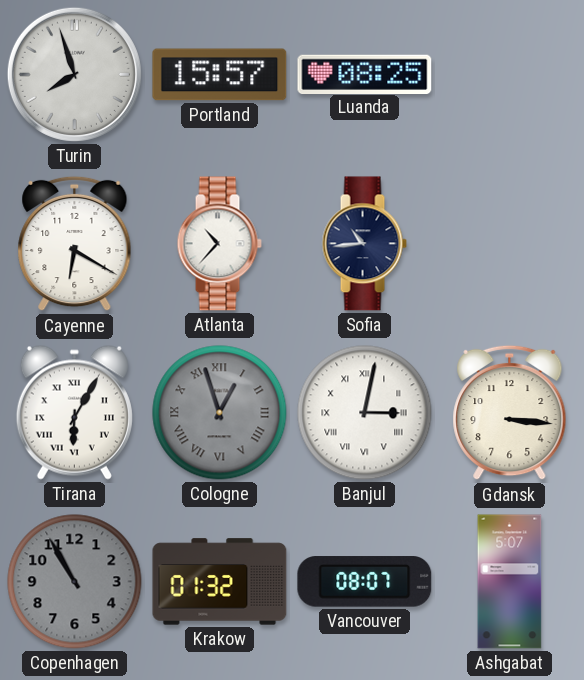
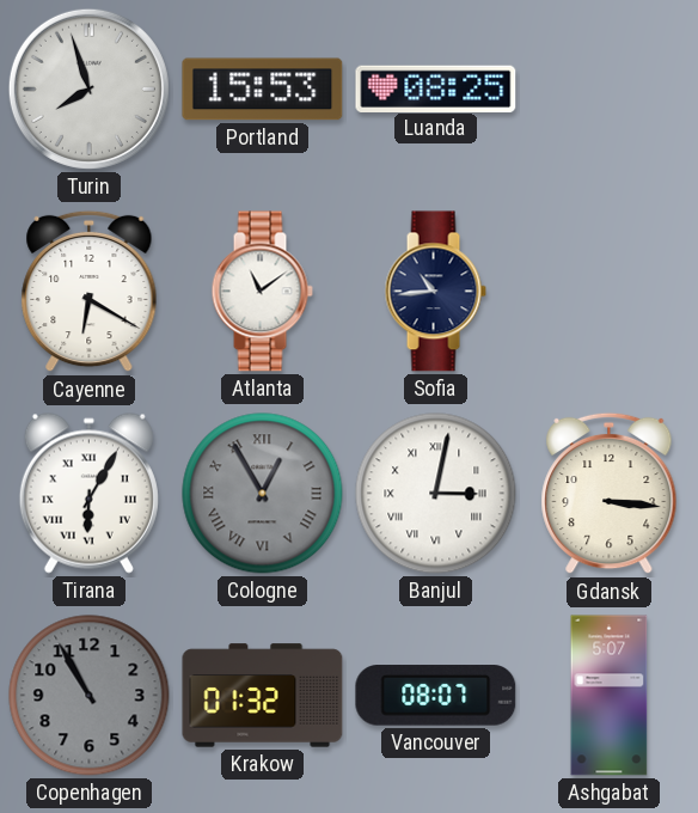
Portland: 15:57 -> 15:53
Atlanta: 10:37 -> 11:09
Cologne: 12:57 -> 12:55
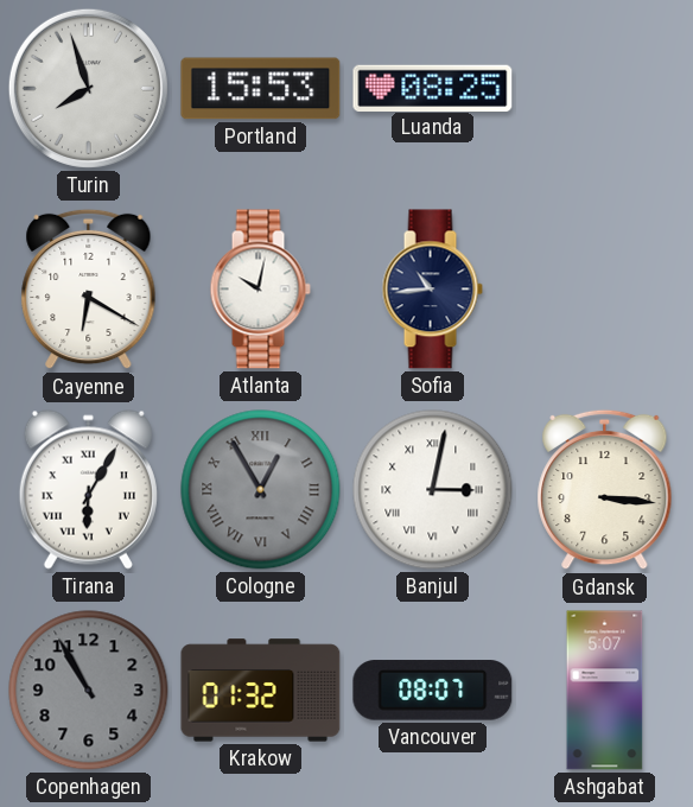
Atlanta: 11:09 -> 10:02
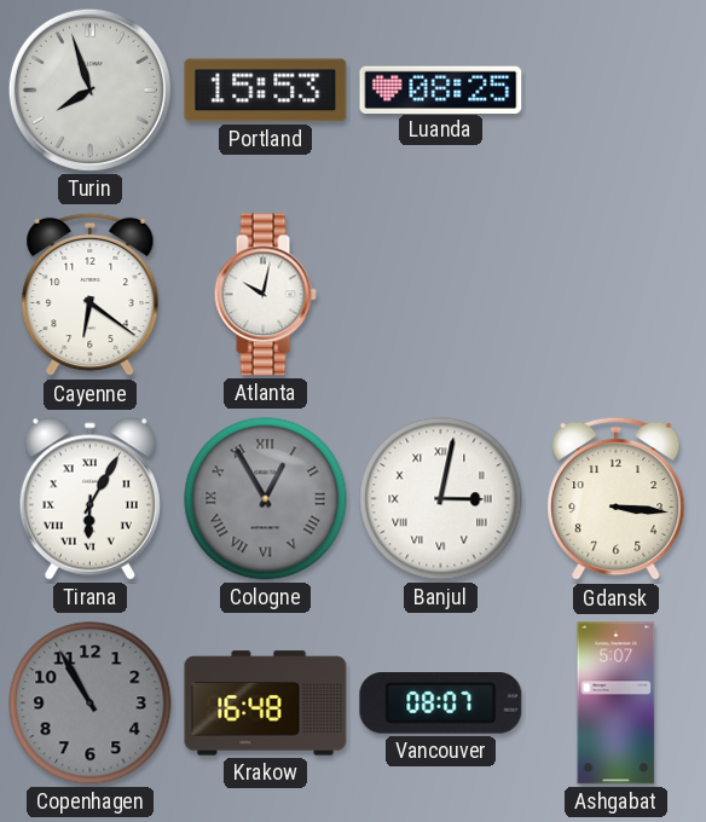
Cayenne: 6:20 -> 6:21
Sofia: 10:44 -> none
Krakow: 01:32 -> 16:48
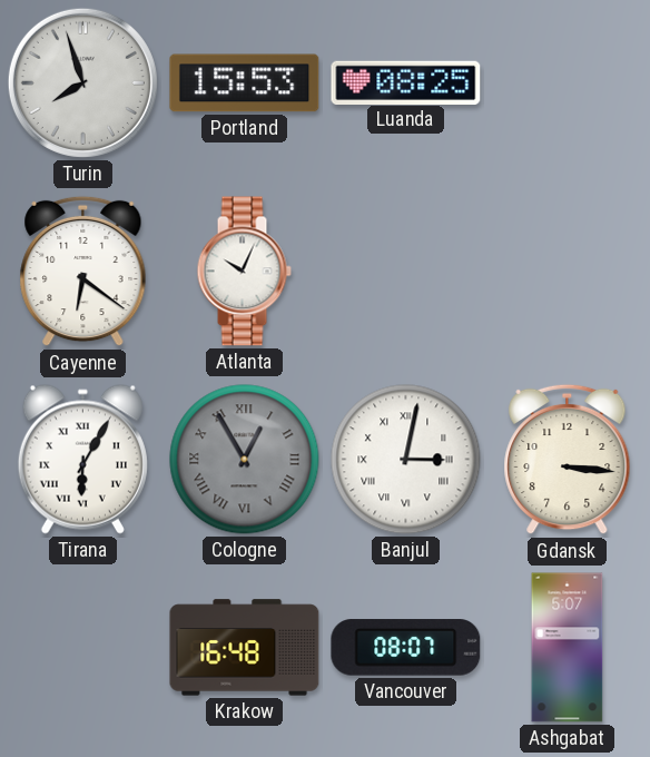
Atlanta: 10:02 -> 10:04
Copenhagen: 10:55 -> none
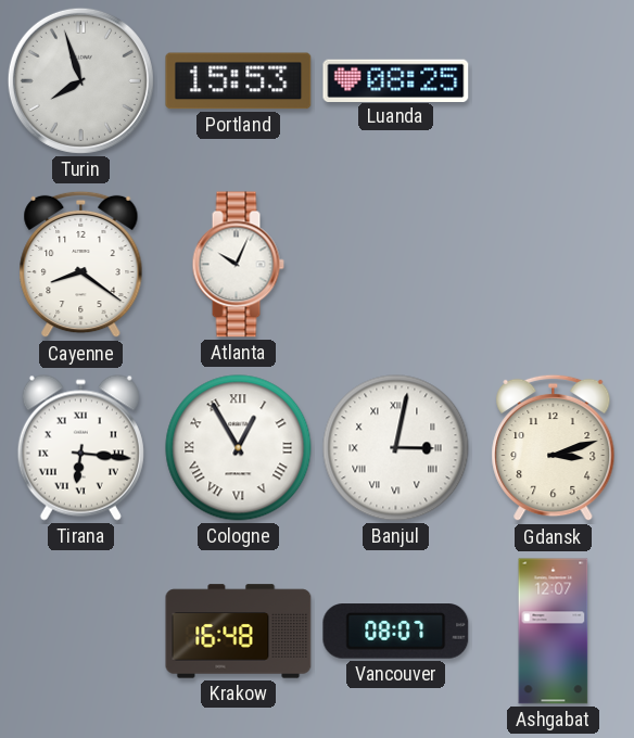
Cayenne: 6:21 -> 8:21
Tirana: 6:05 -> 6:16
Cologne dial: grey -> white
Gdansk: 3:16 -> 3:12
Ashgabat: 5:07 -> 12:07
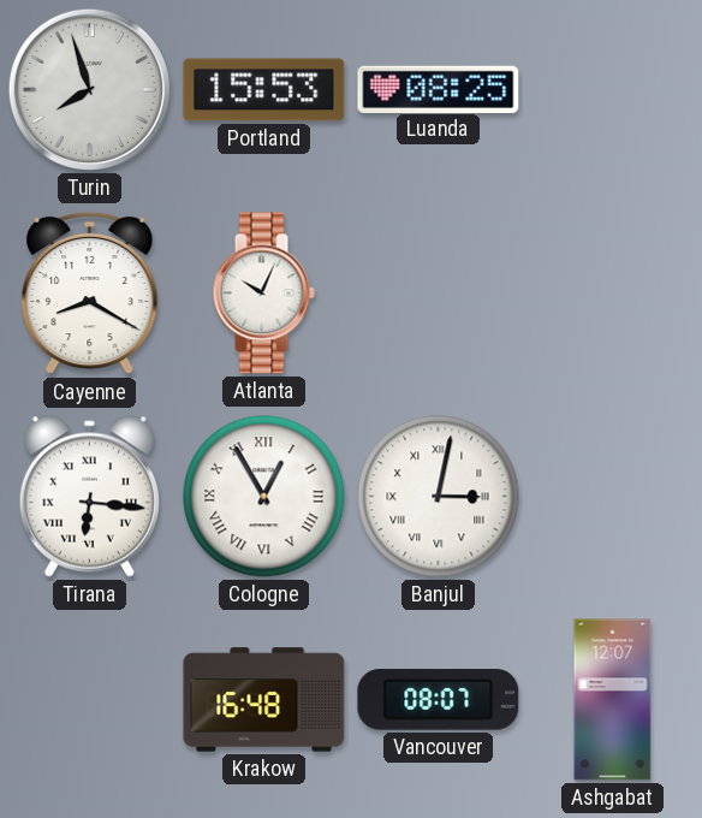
Cayenne: 8:21 -> 8:20
Gdansk: 3:12 -> none
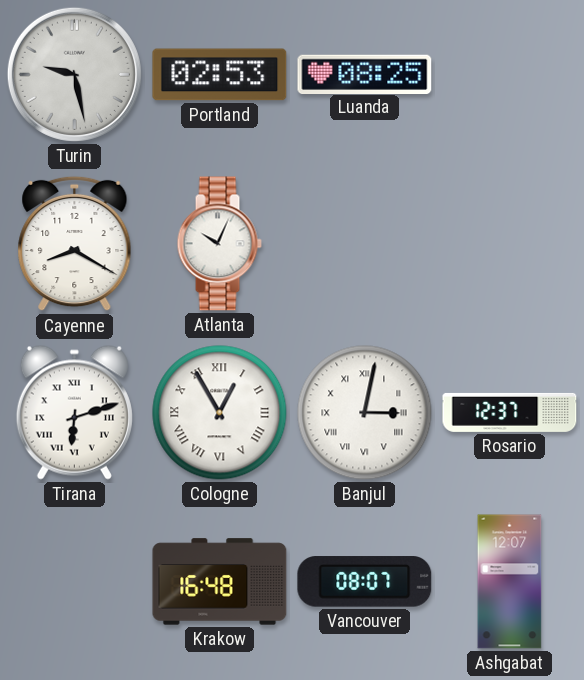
Turin: 7:57 -> 9:28
Portland: 15:53 -> 02:53
Tirana: 6:16 -> 6:12
Rosario: none -> 12:37
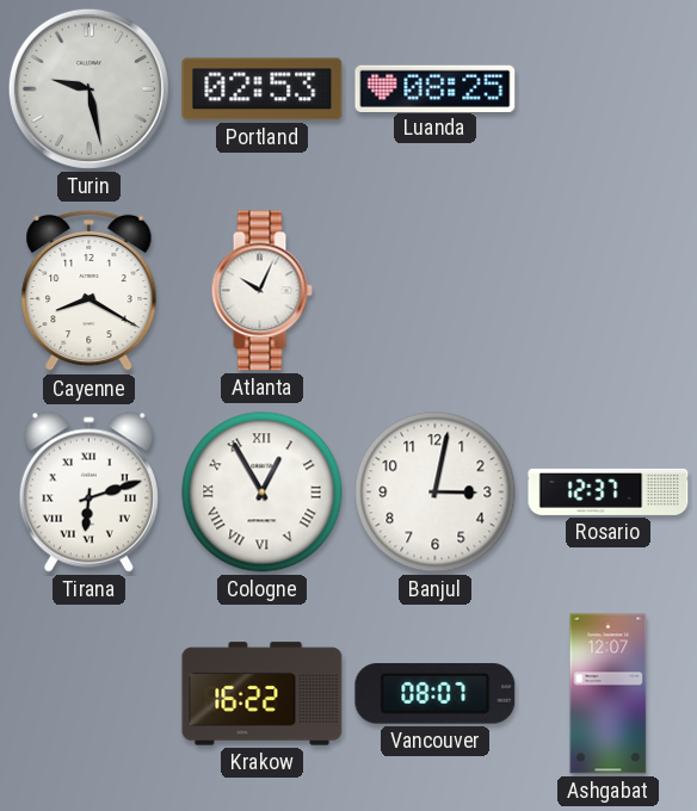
Banjul numerals: Roman -> Arabic
Krakow: 16:48 -> 16:22
